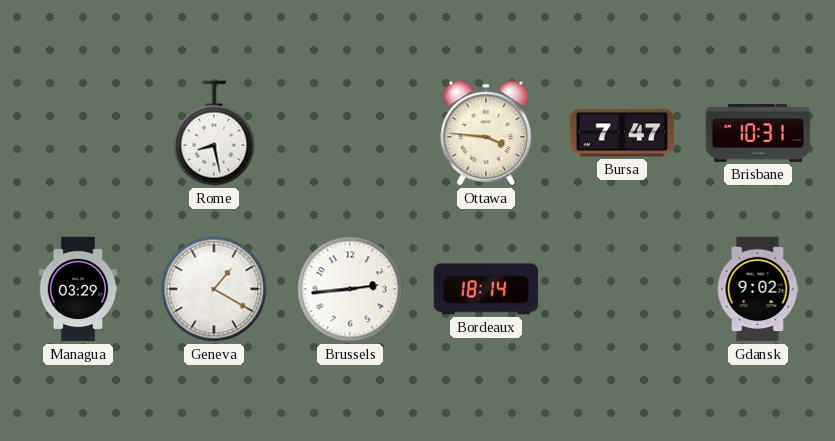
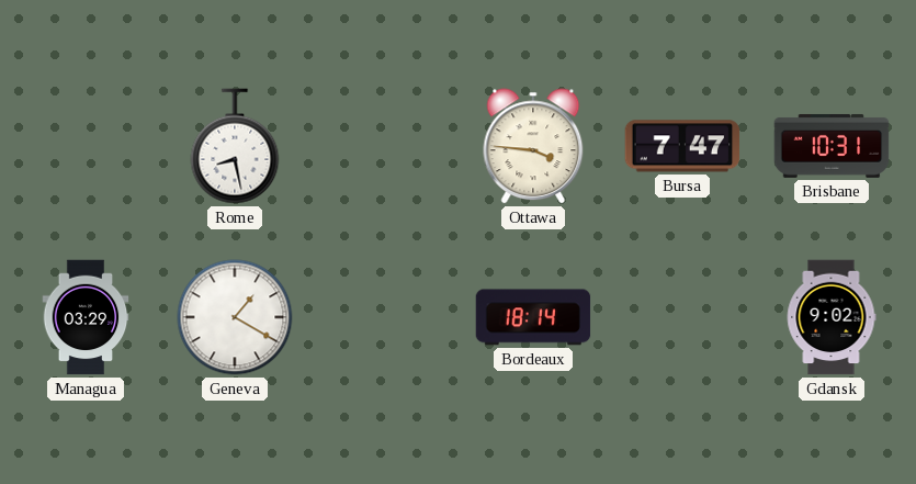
Brussels: 2:44 -> none
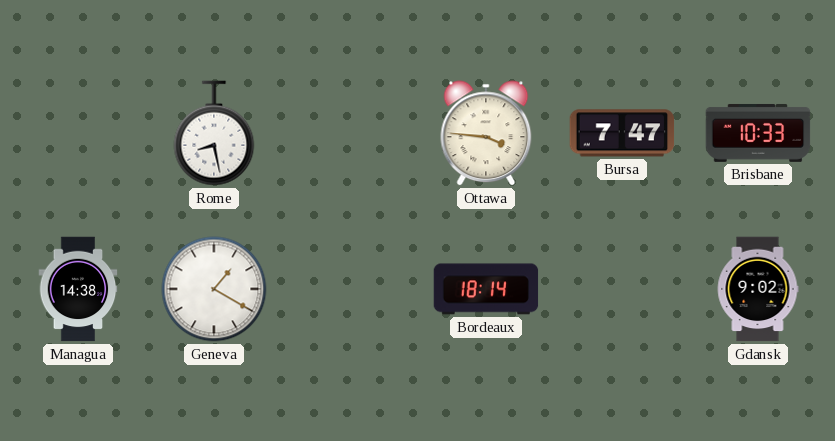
Brisbane: 10:31 -> 10:33
Managua: 03:29 -> 14:38
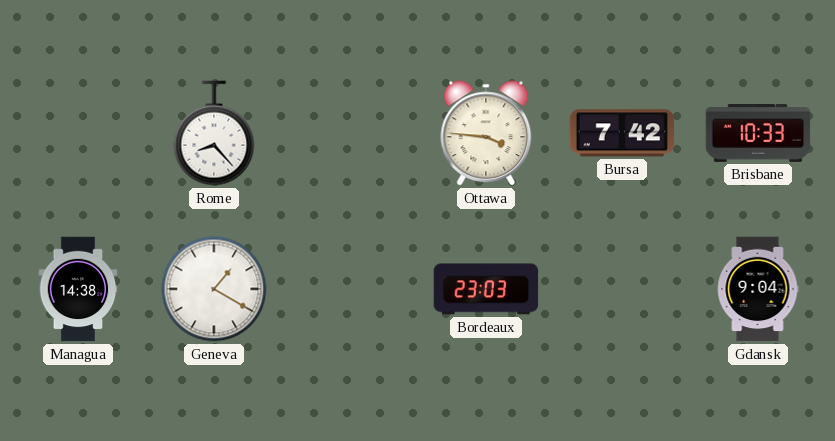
Rome: 8:28 -> 8:23
Bursa: 7:47 -> 7:42
Bordeaux: 18:14 -> 23:03
Gdansk: 9:02 -> 9:04
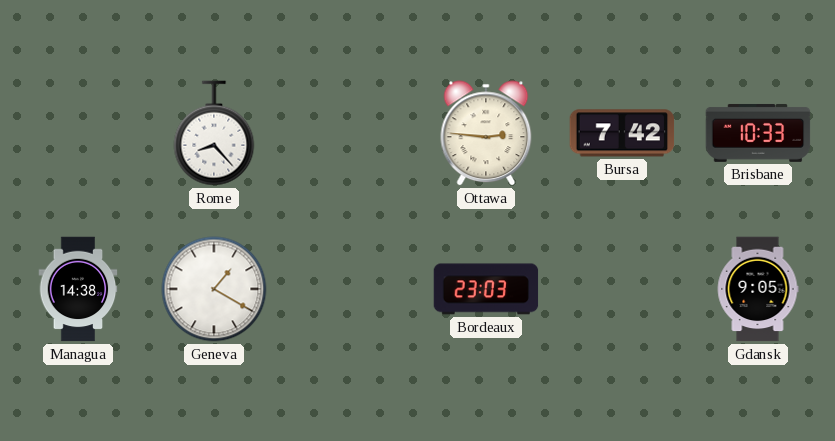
Ottawa: 3:46 -> 2:46
Gdansk: 9:04 -> 9:05
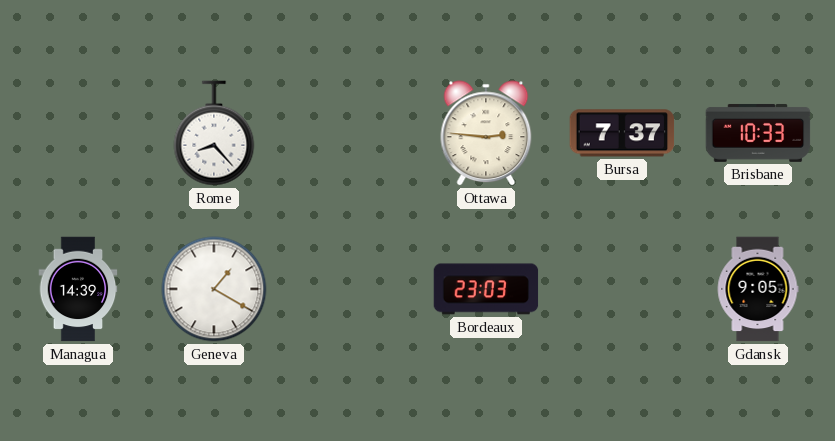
Bursa: 7:42 -> 7:37
Managua: 14:38 -> 14:39
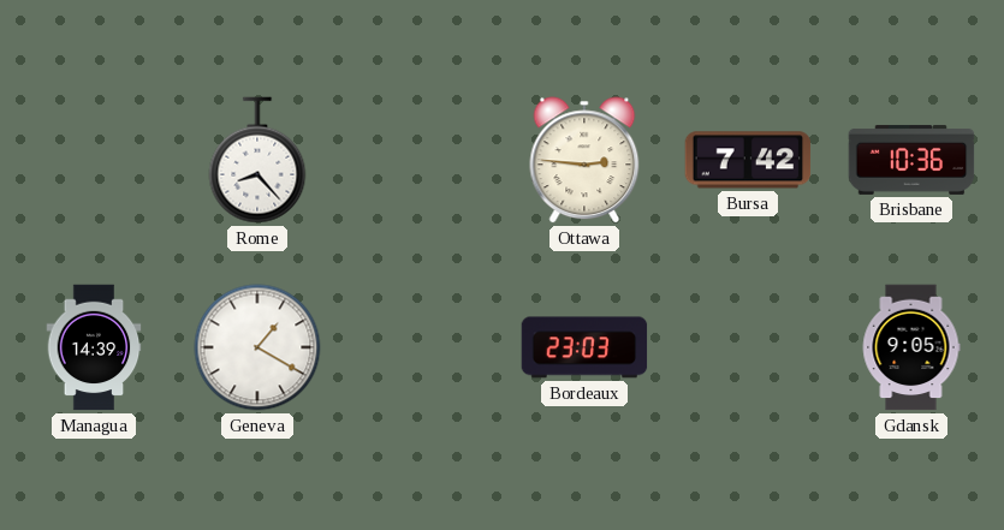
Bursa: 7:37 -> 7:42
Brisbane: 10:33 -> 10:36
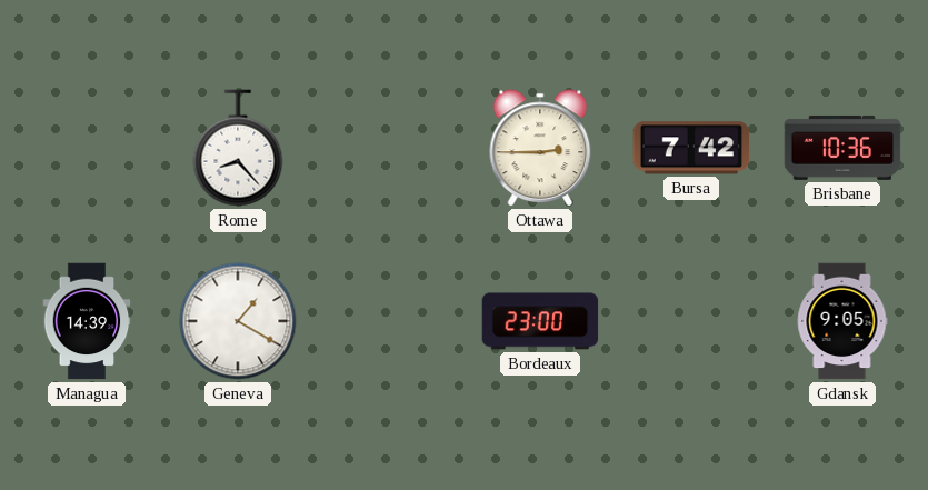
Ottawa: 2:46 -> 2:45
Bordeaux: 23:03 -> 23:00
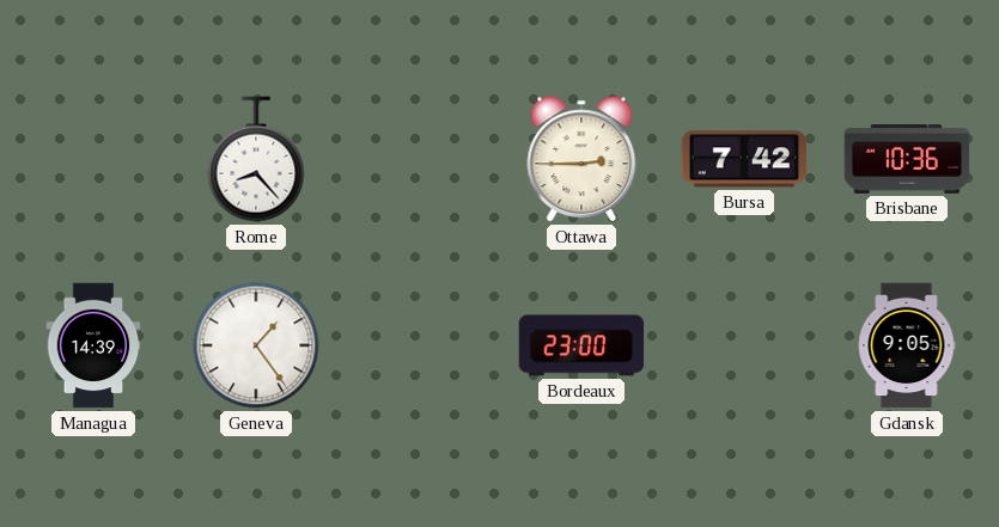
Geneva: 1:20 -> 1:24
